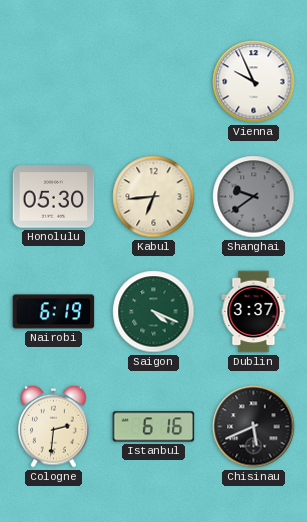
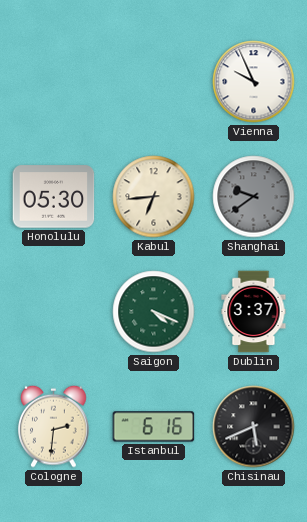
Nairobi: 6:19 -> none
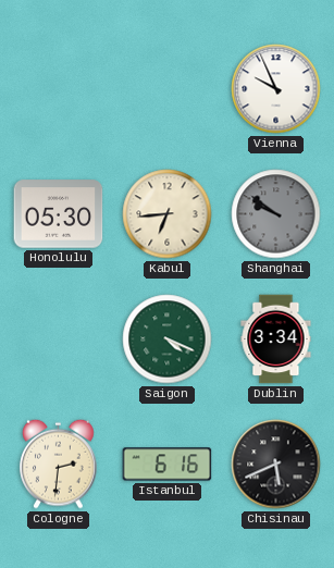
Shanghai: 9:39 -> 9:51
Dublin: 3:37 -> 3:34
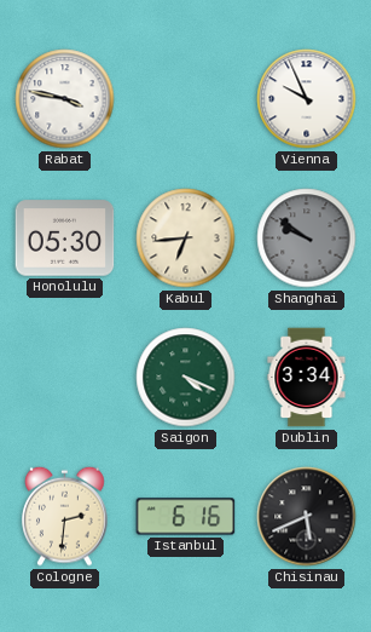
Rabat: none -> 3:47
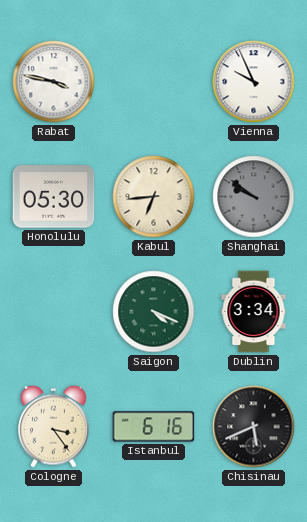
Cologne: 2:31 -> 3:24
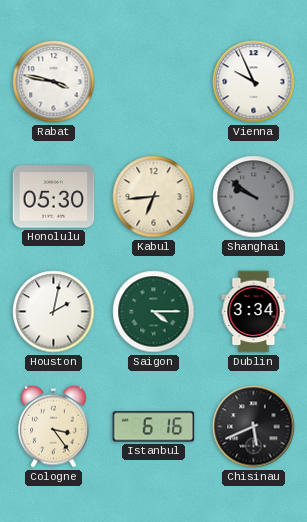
Houston: none -> 2:02
Saigon: 4:19 -> 4:15
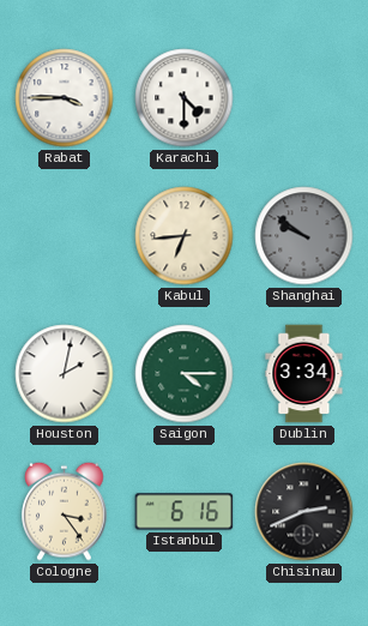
Rabat: 3:47 -> 3:45
Karachi: none -> 4:30
Vienna: 9:56 -> none
Honolulu: 05:30 -> none
Chisinau: 5:41 -> 2:41
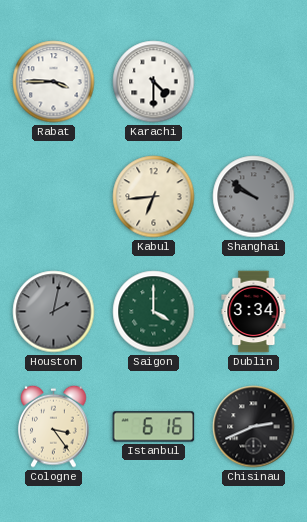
Houston dial: white -> grey
Saigon: 4:15 -> 4:00
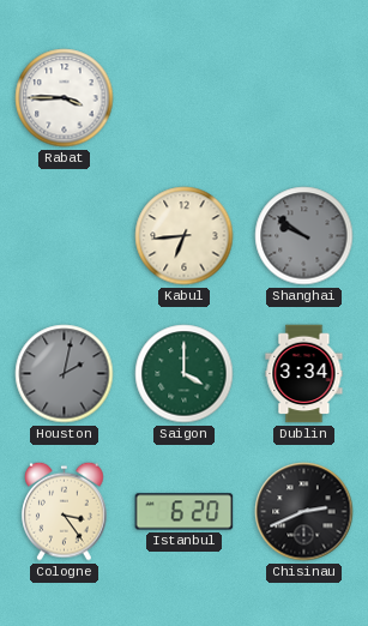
Karachi: 4:30 -> none
Istanbul: 6:16 -> 6:20
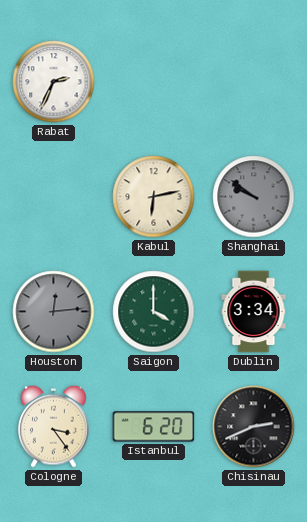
Rabat: 3:45 -> 2:34
Kabul: 6:44 -> 6:13
Houston: 2:02 -> 12:14
